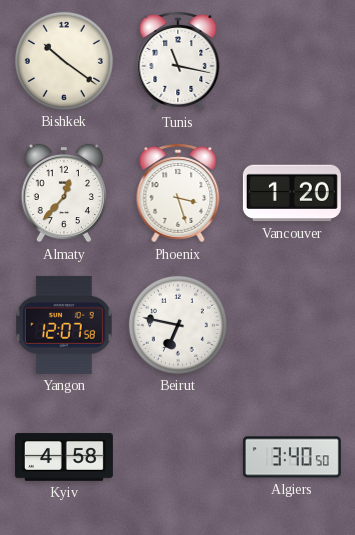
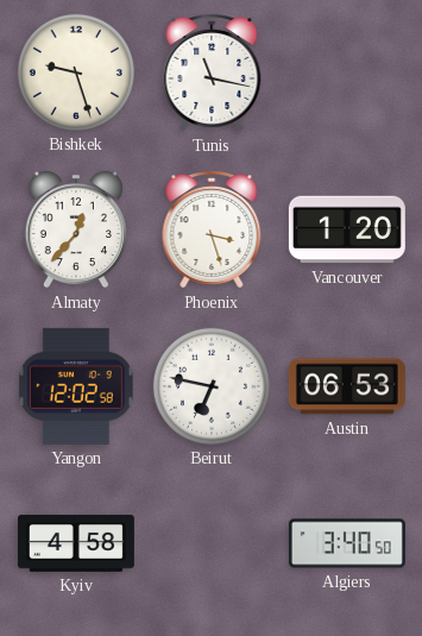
Bishkek: 10:21 -> 9:27
Yangon: 12:07 -> 12:02
Austin: none -> 06:53
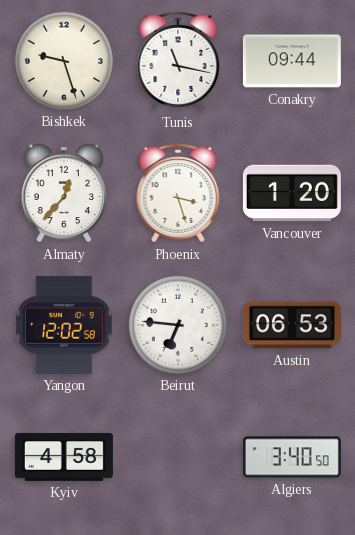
Conakry: none -> 09:44
Beirut: 6:47 -> 6:46
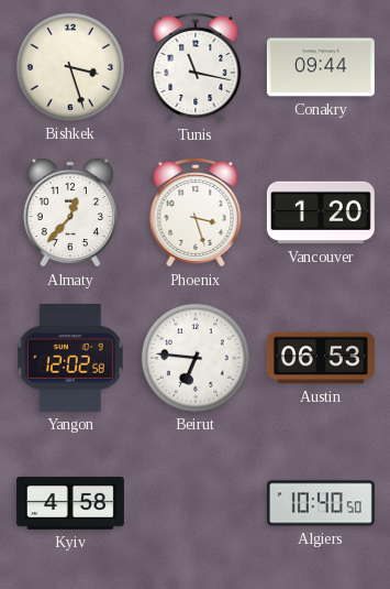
Bishkek: 9:27 -> 3:27
Algiers: 3:40 -> 10:40
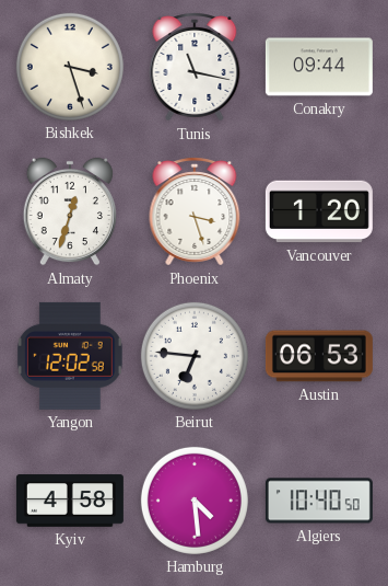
Almaty: 12:37 -> 12:33
Hamburg: none -> 4:29
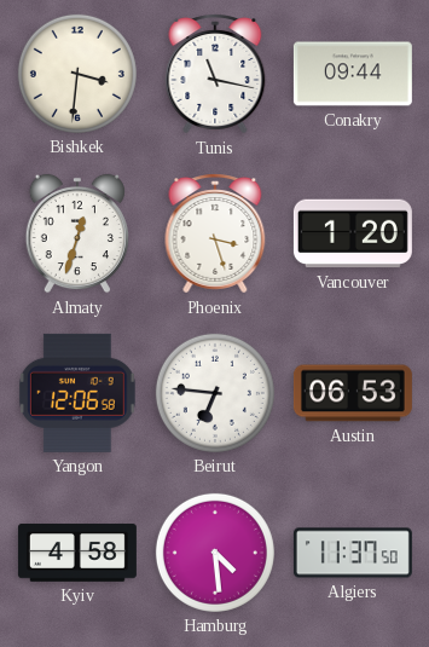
Bishkek: 3:27 -> 3:31
Yangon: 12:02 -> 12:06
Algiers: 10:40 -> 11:37
